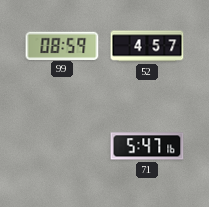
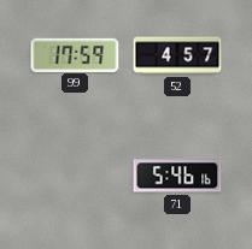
99: 08:59 -> 17:59
71: 5:47 -> 5:46
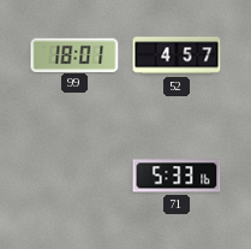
99: 17:59 -> 18:01
71: 5:46 -> 5:33
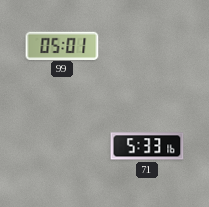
99: 18:01 -> 05:01
52: 4:57 -> none
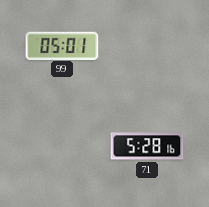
71: 5:33 -> 5:28
